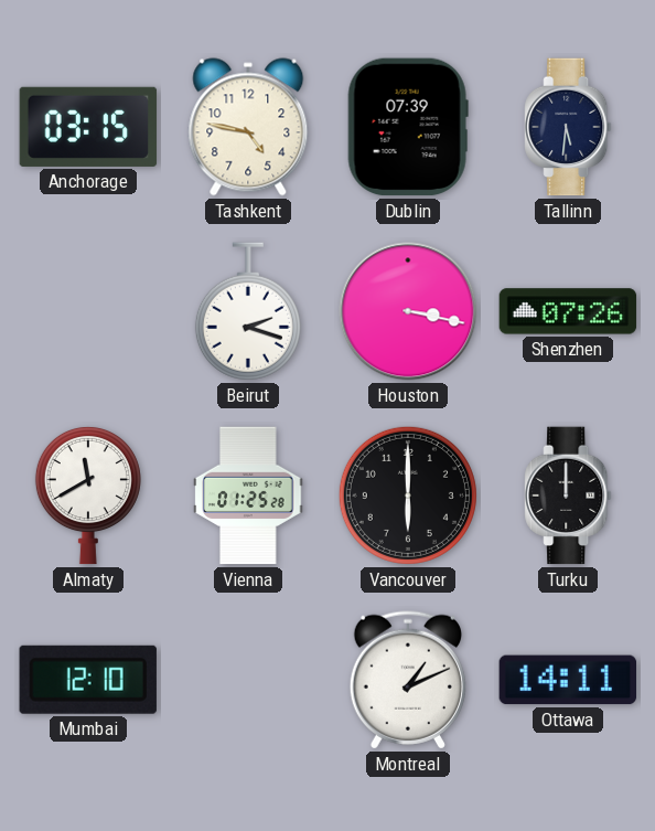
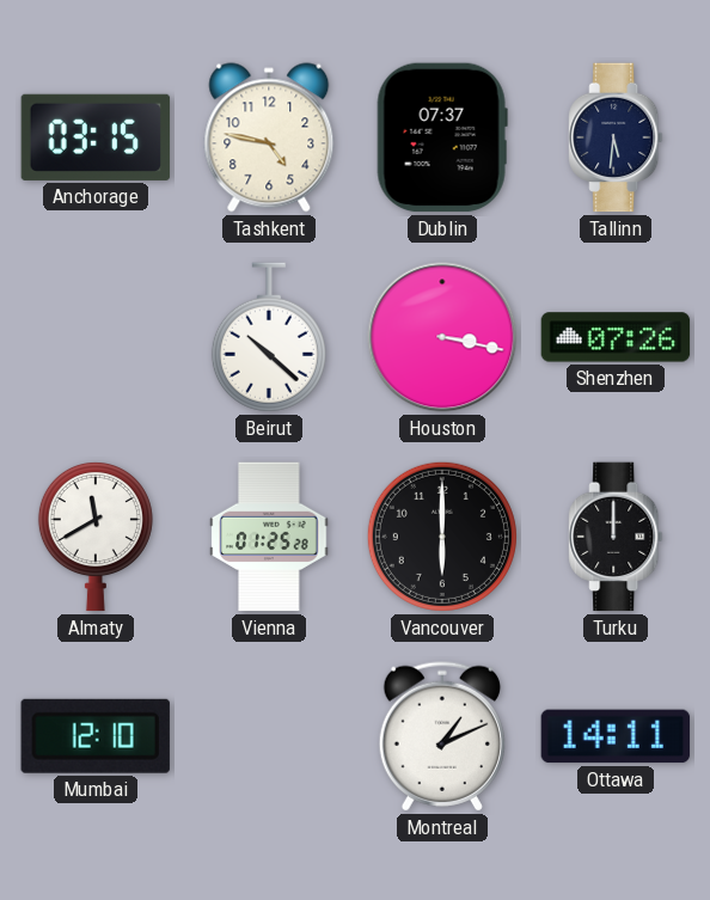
Dublin: 07:39 -> 07:37
Beirut: 2:18 -> 10:22
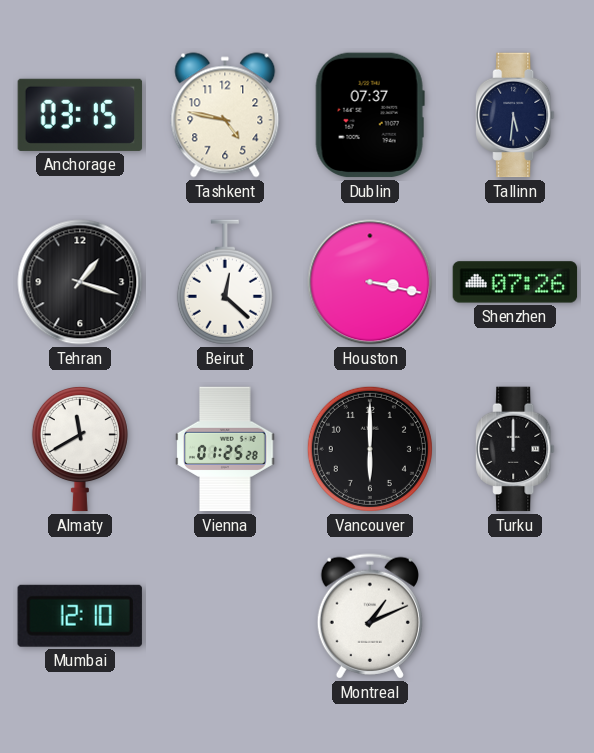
Tehran: none -> 1:18
Beirut: 10:22 -> 12:22
Ottawa: 14:11 -> none
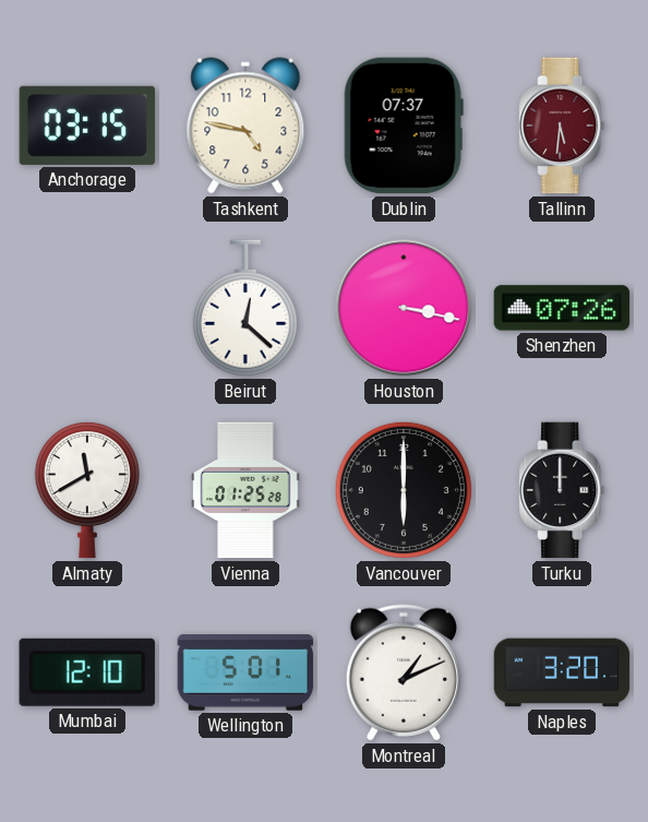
Tallinn dial: navy -> burgundy
Tehran: 1:18 -> none
Wellington: none -> 5:01
Naples: none -> 3:20
